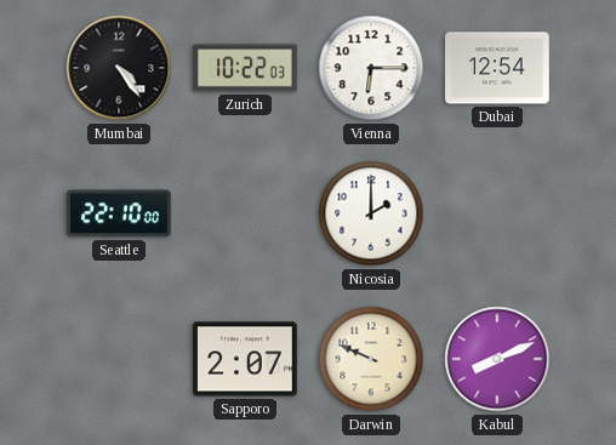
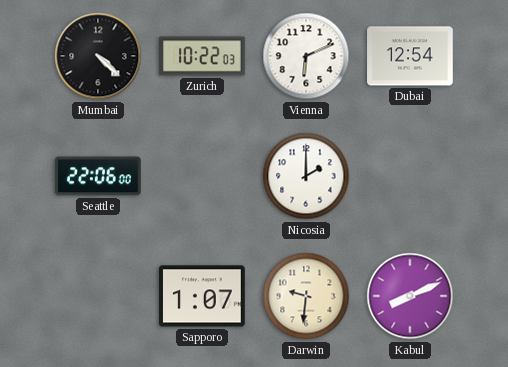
Mumbai: 4:24 -> 4:22
Vienna: 6:15 -> 6:11
Seattle: 22:10 -> 22:06
Sapporo: 2:07 -> 1:07
Darwin: 9:49 -> 9:31
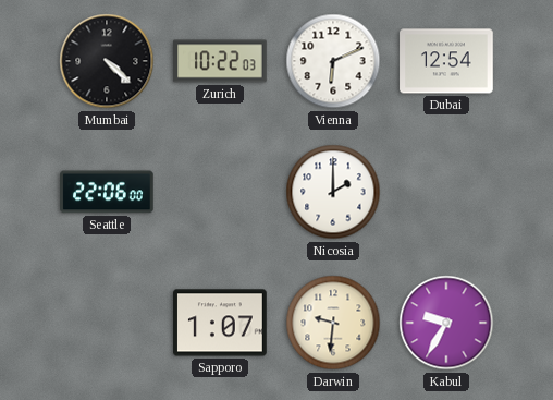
Kabul: 8:11 -> 9:35
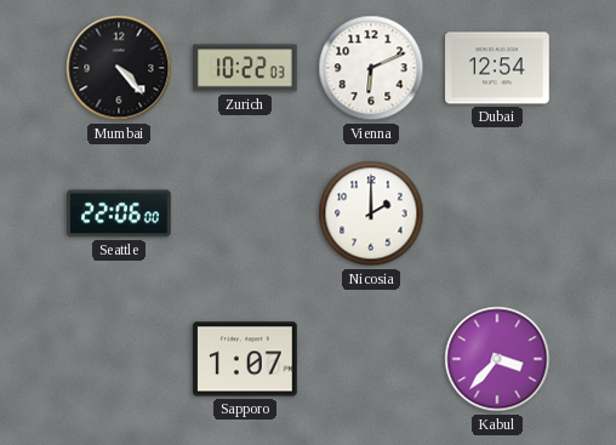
Mumbai: 4:22 -> 4:23
Darwin: 9:31 -> none
Kabul: 9:35 -> 3:37
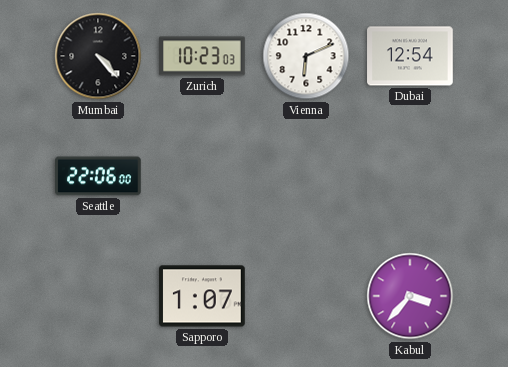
Zurich: 10:22 -> 10:23
Nicosia: 2:00 -> none
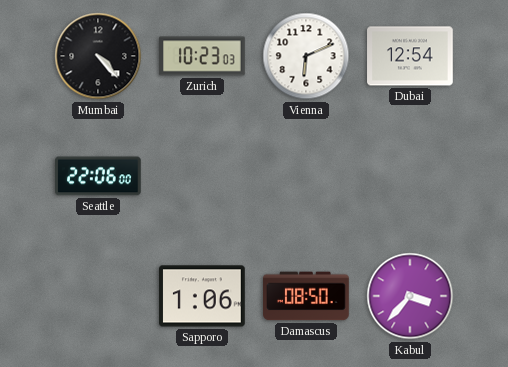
Sapporo: 1:07 -> 1:06
Damascus: none -> 08:50
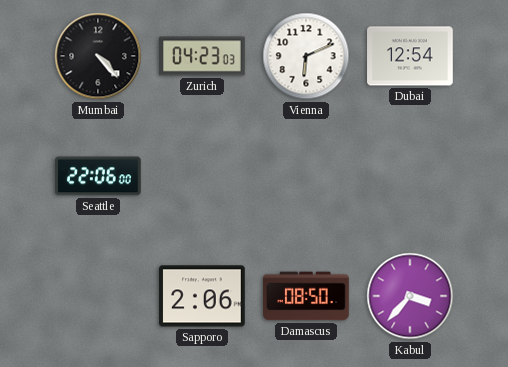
Zurich: 10:23 -> 04:23
Sapporo: 1:06 -> 2:06
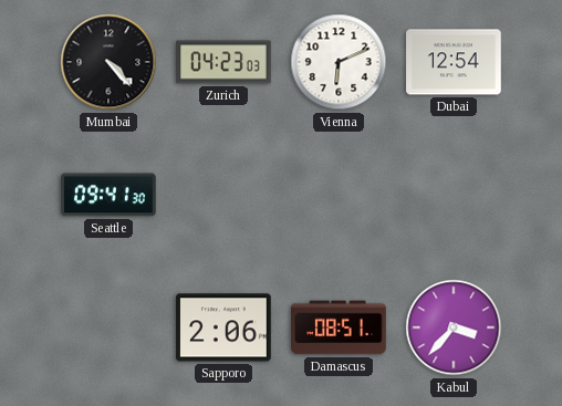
Seattle: 22:06 -> 09:41
Damascus: 08:50 -> 08:51
